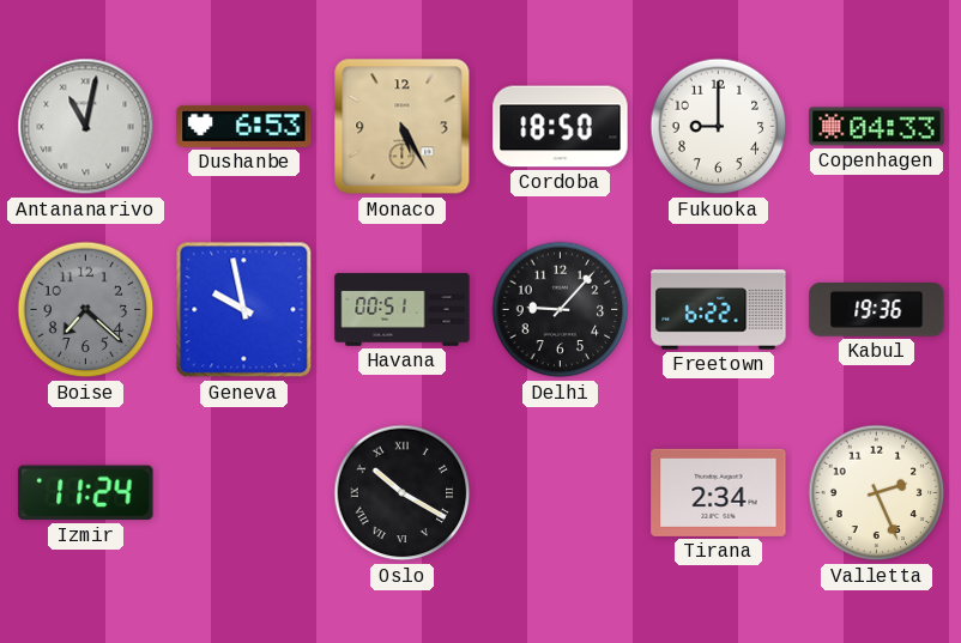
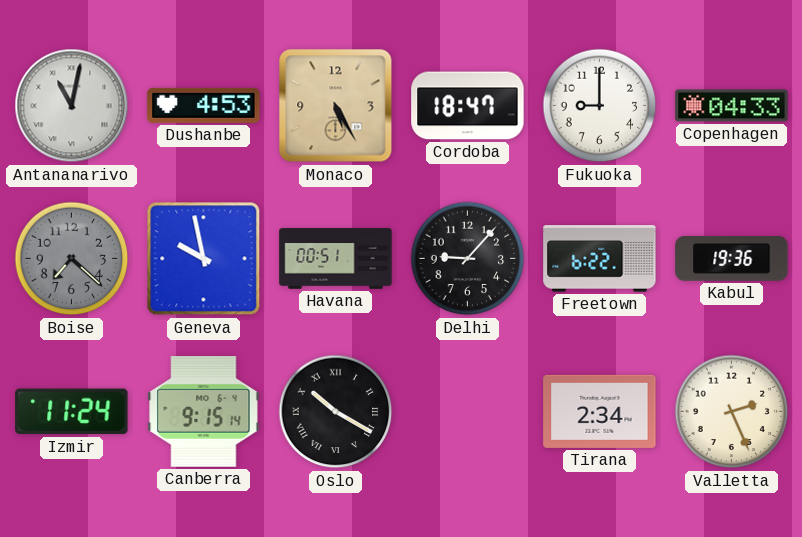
Dushanbe: 6:53 -> 4:53
Cordoba: 18:50 -> 18:47
Canberra: none -> 9:15
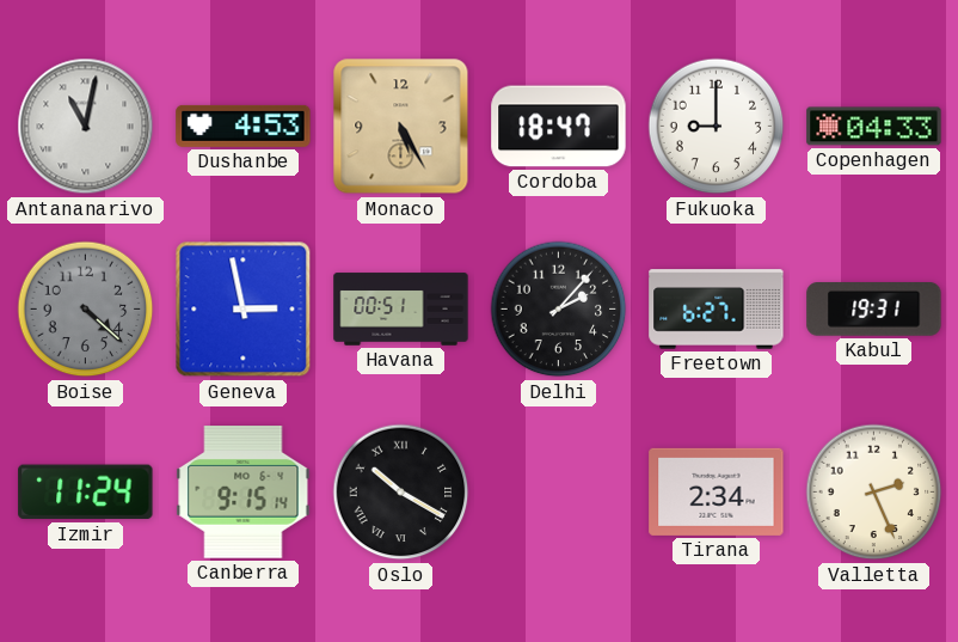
Boise: 7:22 -> 4:22
Geneva: 9:58 -> 2:58
Delhi: 9:07 -> 2:07
Freetown: 6:22 -> 6:27
Kabul: 19:36 -> 19:31
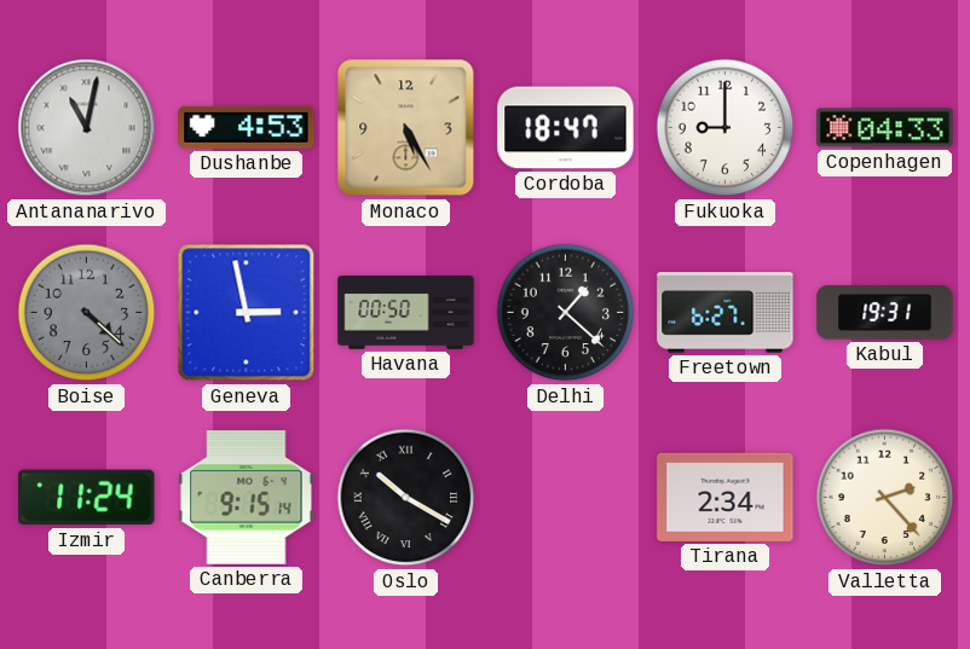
Havana: 00:51 -> 00:50
Delhi: 2:07 -> 1:22
Valletta: 2:26 -> 2:23
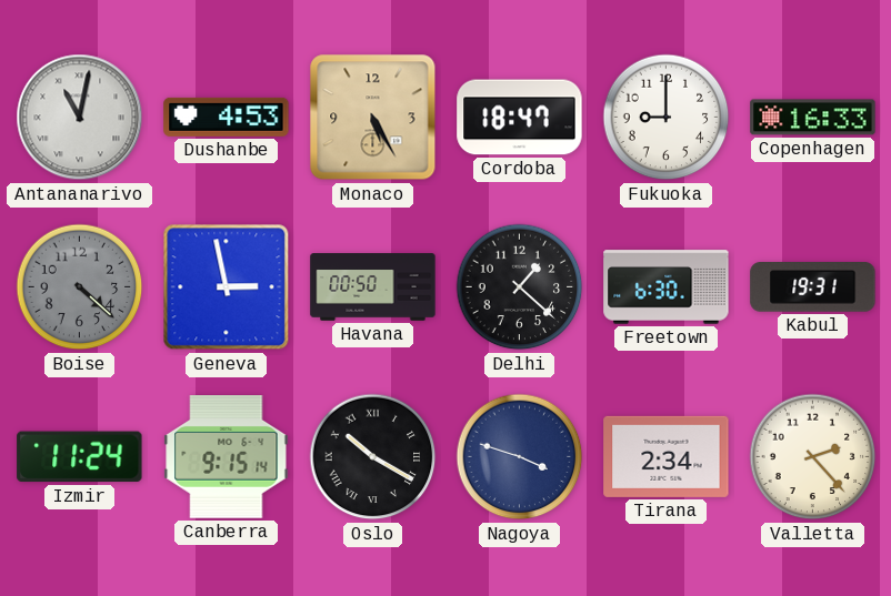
Copenhagen: 04:33 -> 16:33
Freetown: 6:27 -> 6:30
Nagoya: none -> 3:48
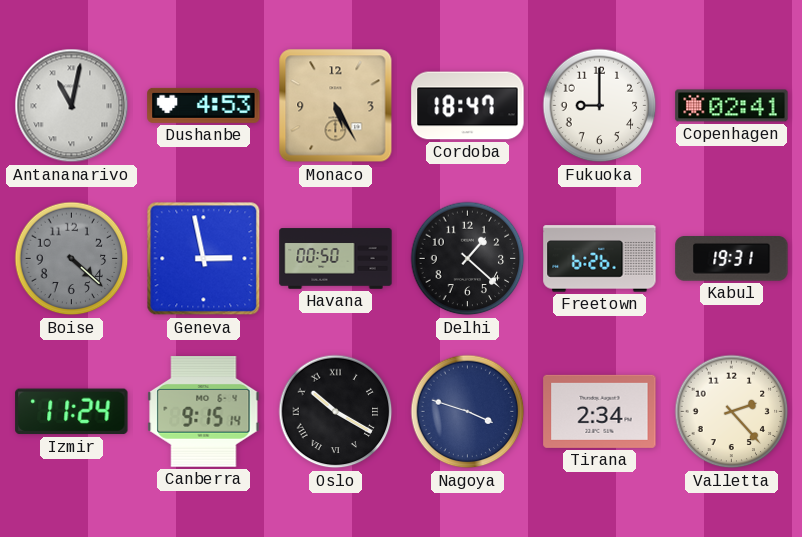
Copenhagen: 16:33 -> 02:41
Freetown: 6:30 -> 6:26
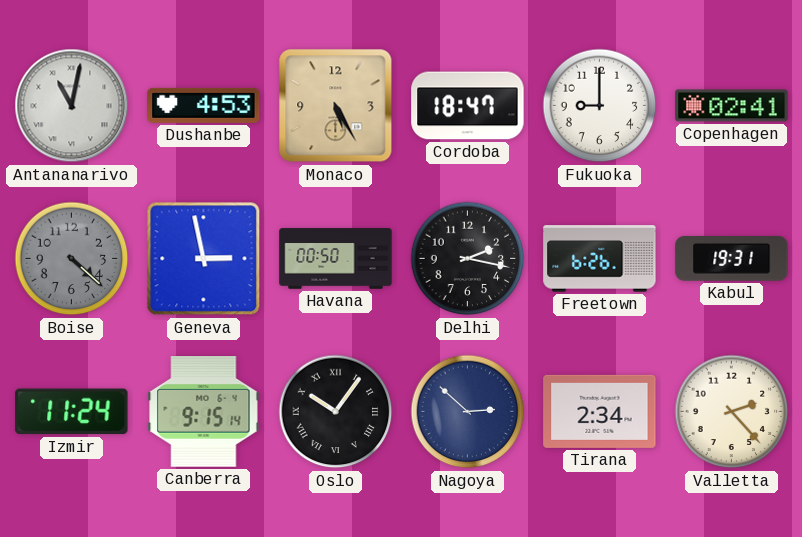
Delhi: 1:22 -> 2:17
Oslo: 10:20 -> 10:06
Nagoya: 3:48 -> 2:52
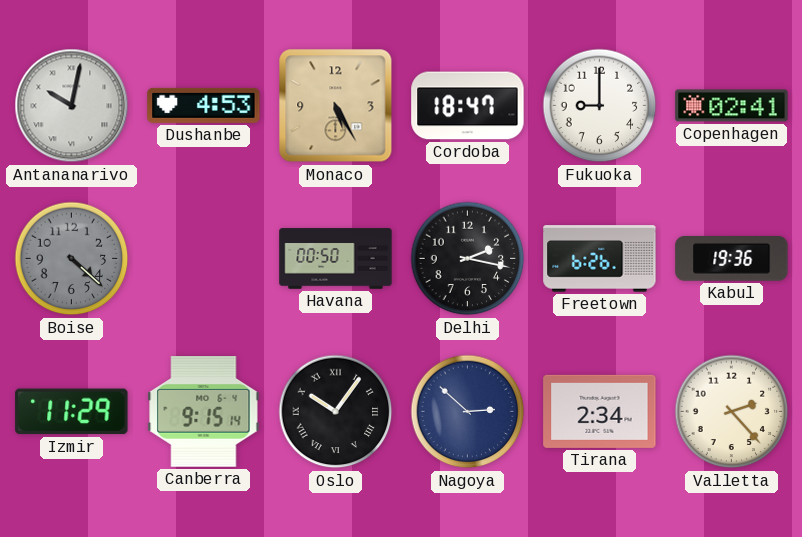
Antananarivo: 11:02 -> 10:02
Geneva: 2:58 -> none
Kabul: 19:31 -> 19:36
Izmir: 11:24 -> 11:29
